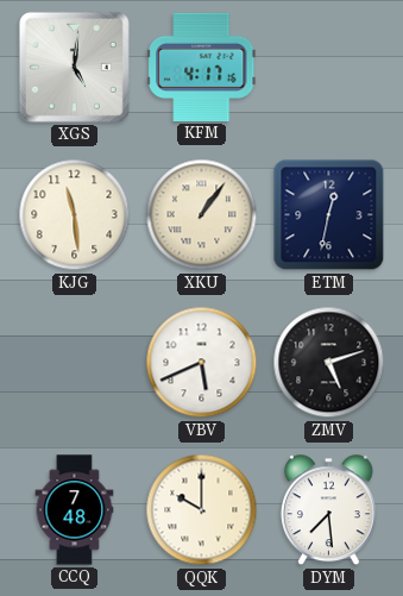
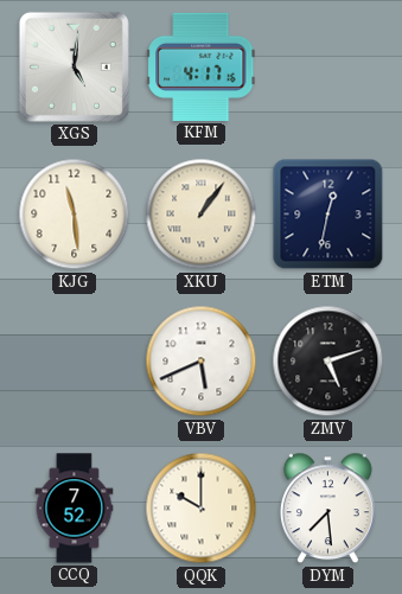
CCQ: 7:48 -> 7:52
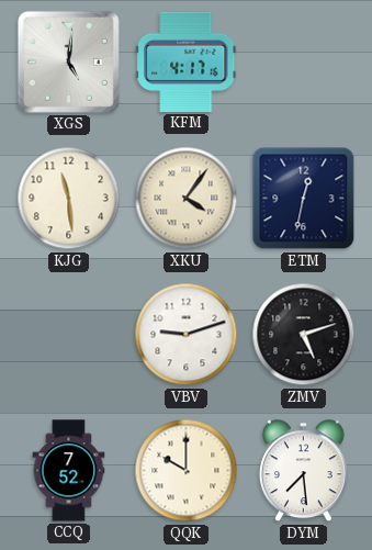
XKU: 1:06 -> 4:06
VBV: 5:41 -> 9:12
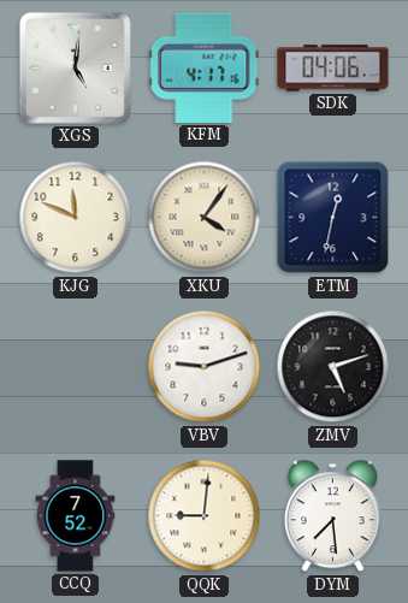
SDK: none -> 04:06
KJG: 11:29 -> 11:49
QQK: 10:00 -> 9:01
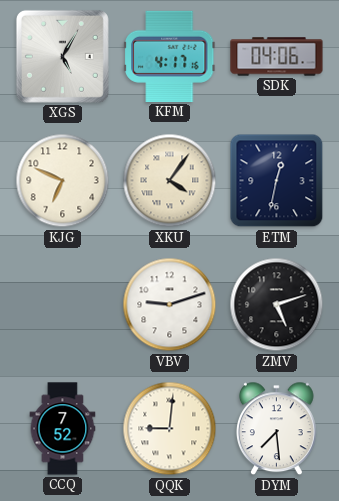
XGS: 5:01 -> 5:05
KJG: 11:49 -> 6:49
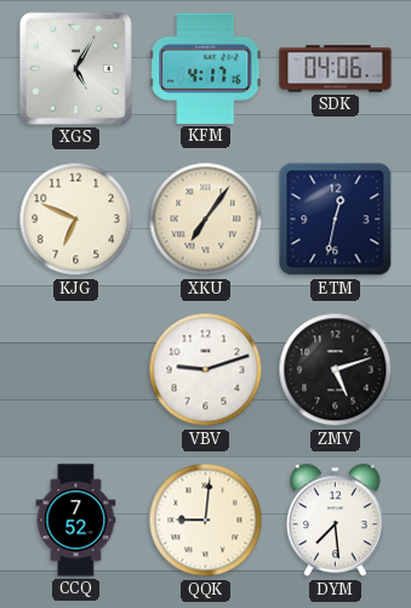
XKU: 4:06 -> 7:06
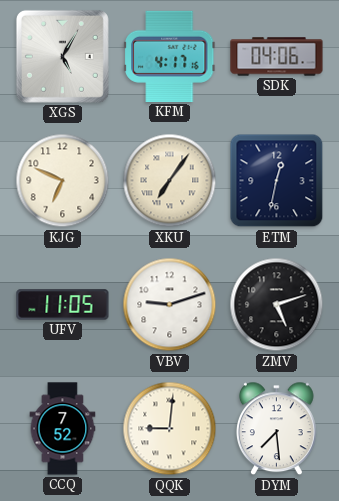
UFV: none -> 11:05
